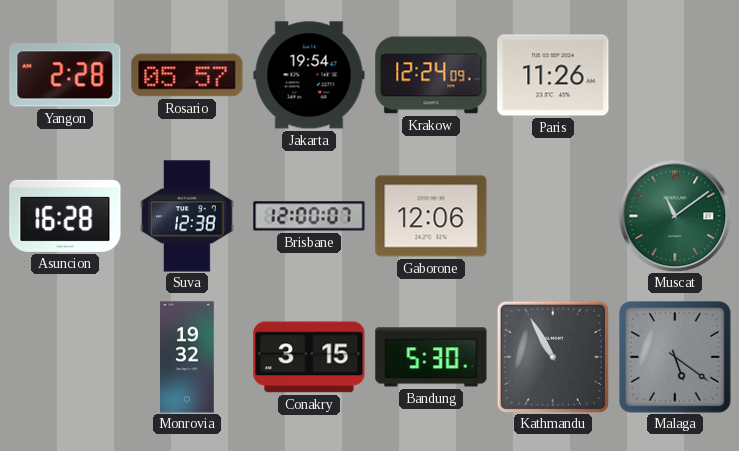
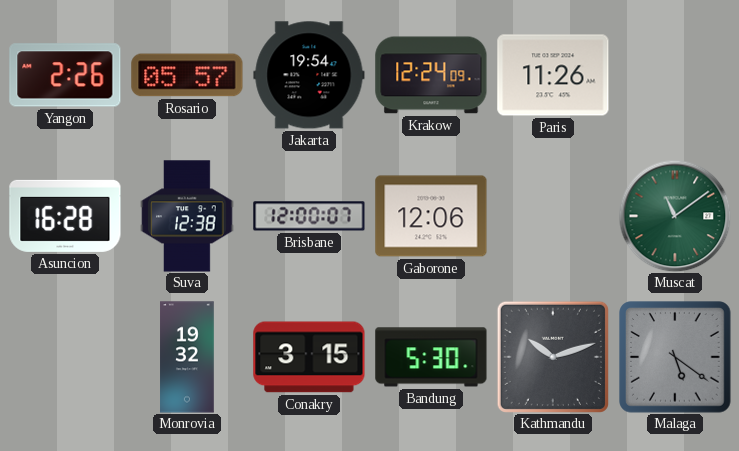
Yangon: 2:28 -> 2:26
Kathmandu: 10:55 -> 10:12
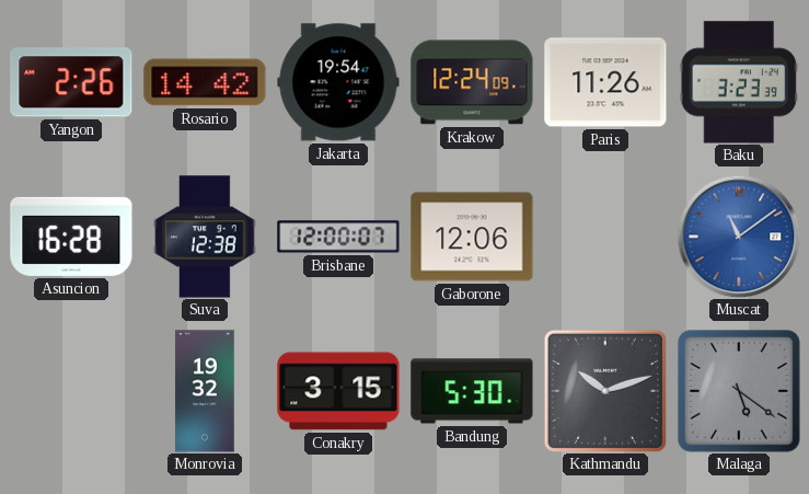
Rosario: 05:57 -> 14:42
Baku: none -> 3:23
Muscat dial: green -> blue
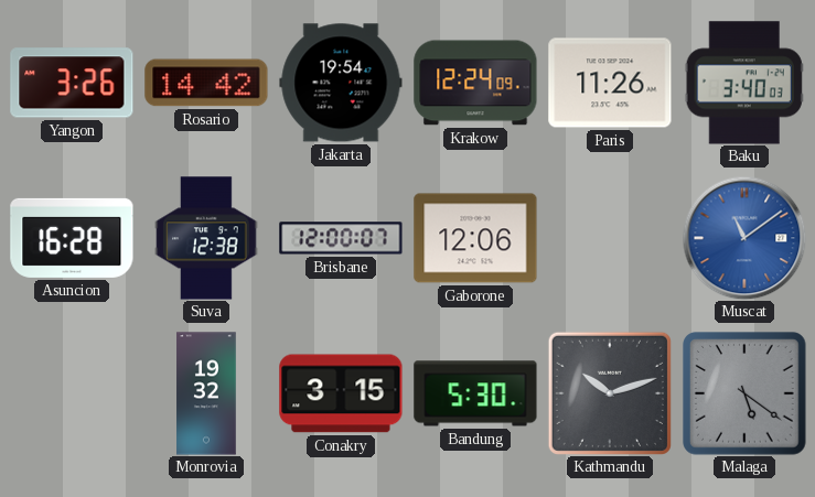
Yangon: 2:26 -> 3:26
Baku: 3:23 -> 3:40
